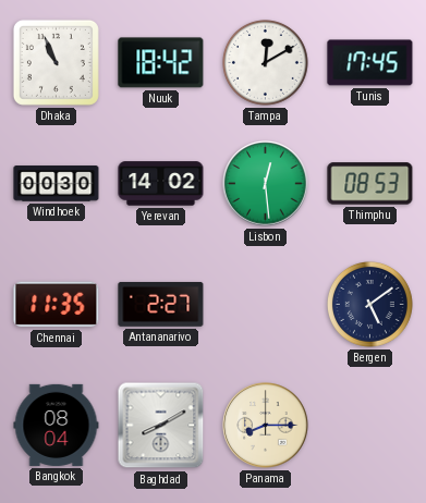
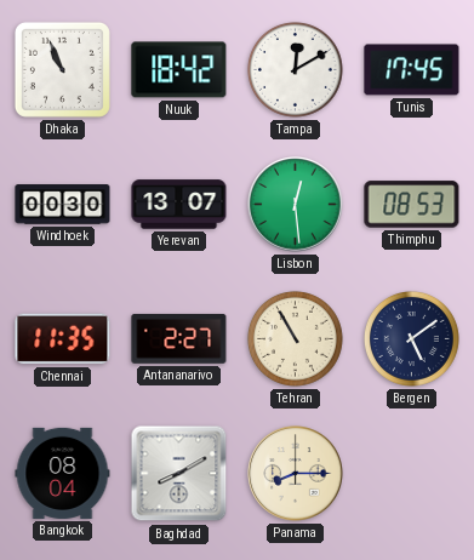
Yerevan: 14:02 -> 13:07
Tehran: none -> 10:55
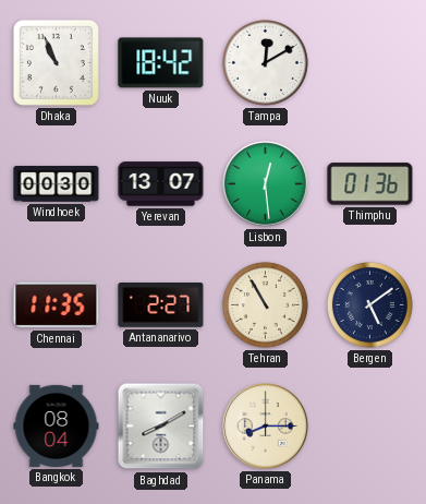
Tunis: 17:45 -> none
Thimphu: 08:53 -> 01:36
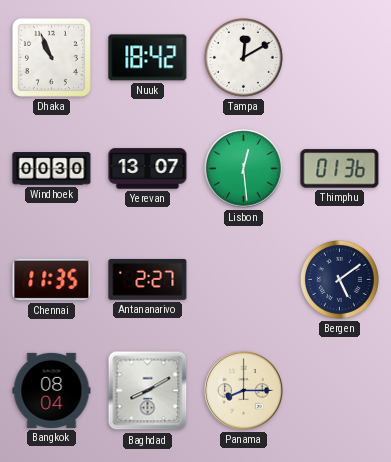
Tehran: 10:55 -> none
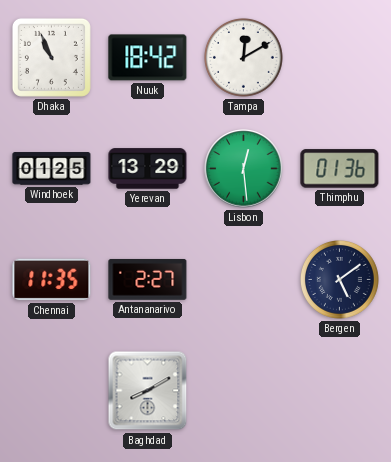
Windhoek: 00:30 -> 01:25
Yerevan: 13:07 -> 13:29
Bangkok: 08:04 -> none
Panama: 8:15 -> none
